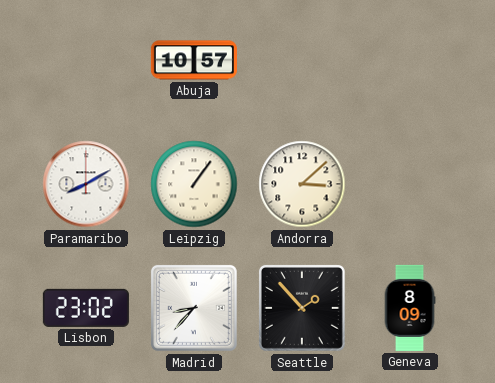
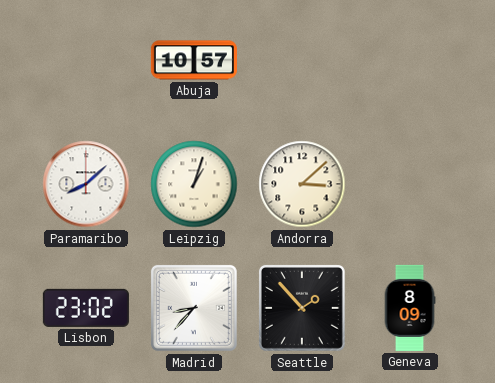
Paramaribo: 8:10 -> 8:08
Leipzig: 1:06 -> 1:03
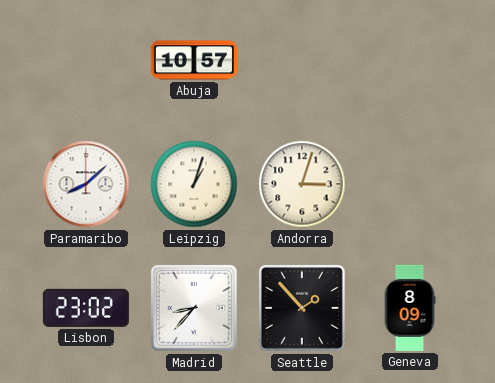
Andorra: 3:08 -> 3:03
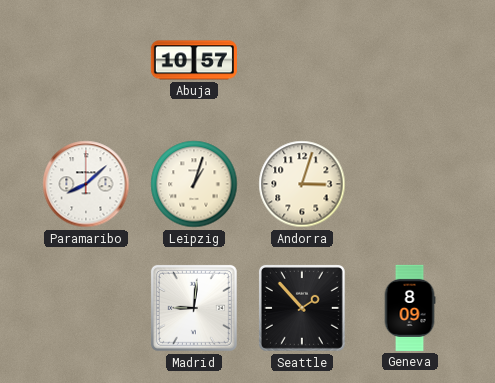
Lisbon: 23:02 -> none
Madrid: 8:37 -> 9:01
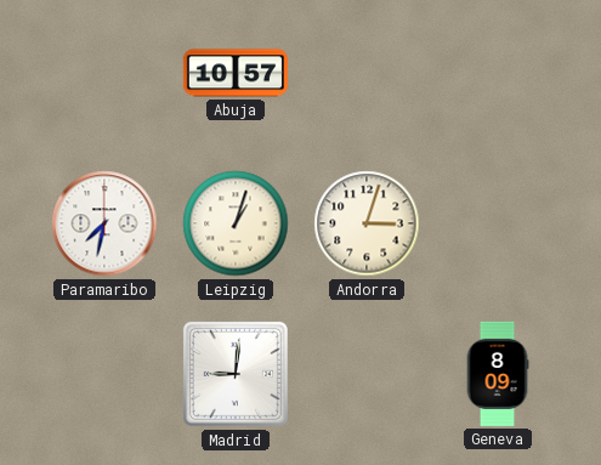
Paramaribo: 8:08 -> 7:32
Seattle: 1:53 -> none
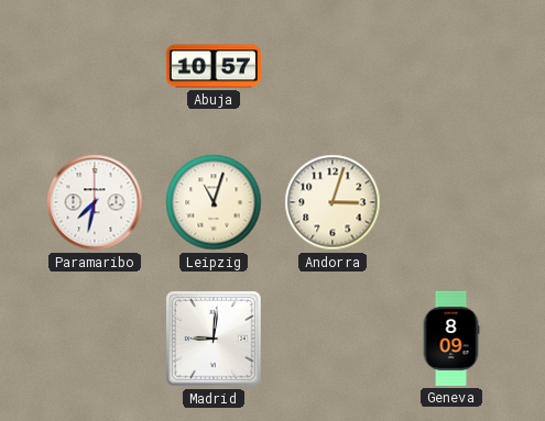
Leipzig: 1:03 -> 11:03
